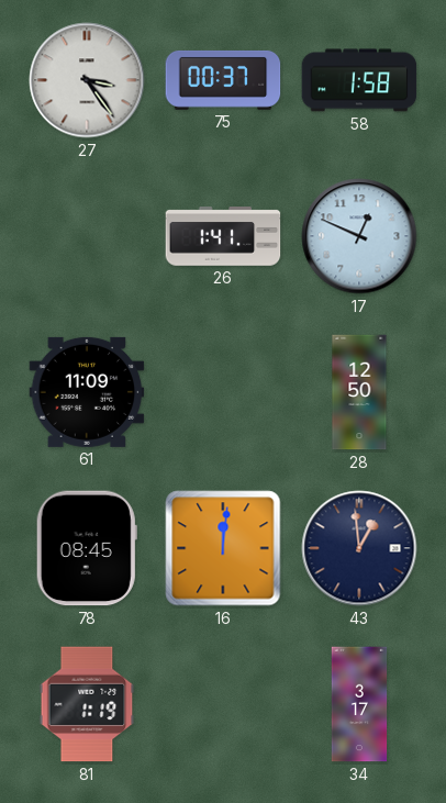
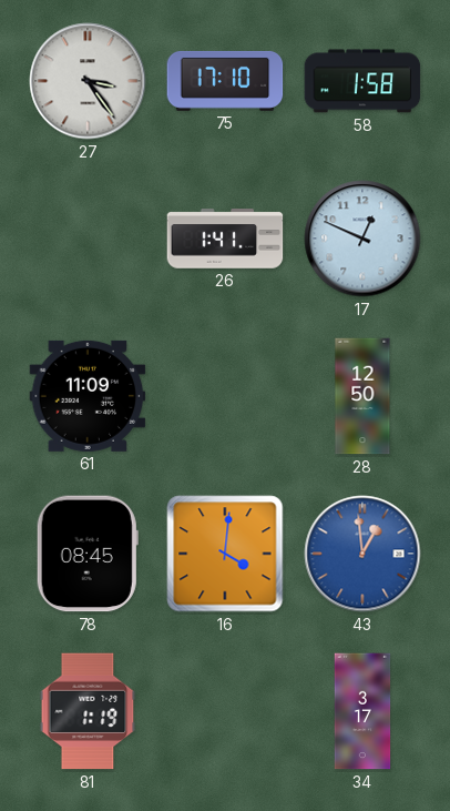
75: 00:37 -> 17:10
16: 12:01 -> 4:01
43 dial: navy -> blue
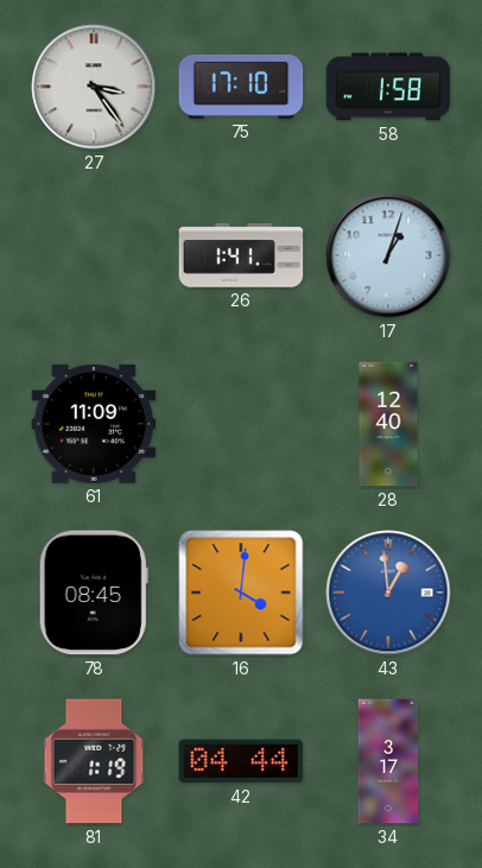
17: 12:49 -> 1:03
28: 12:50 -> 12:40
42: none -> 04:44
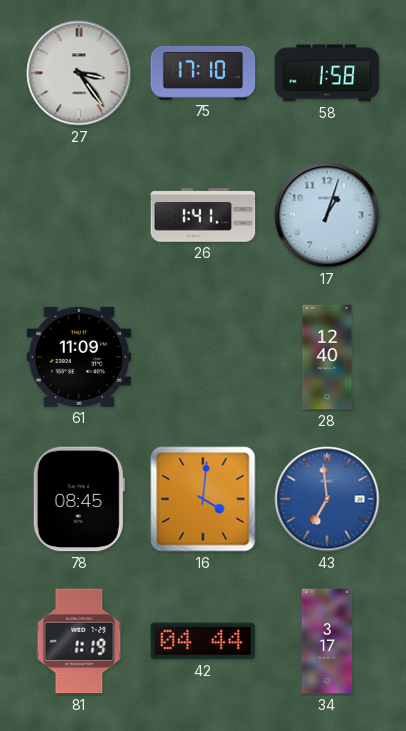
43: 12:59 -> 6:59
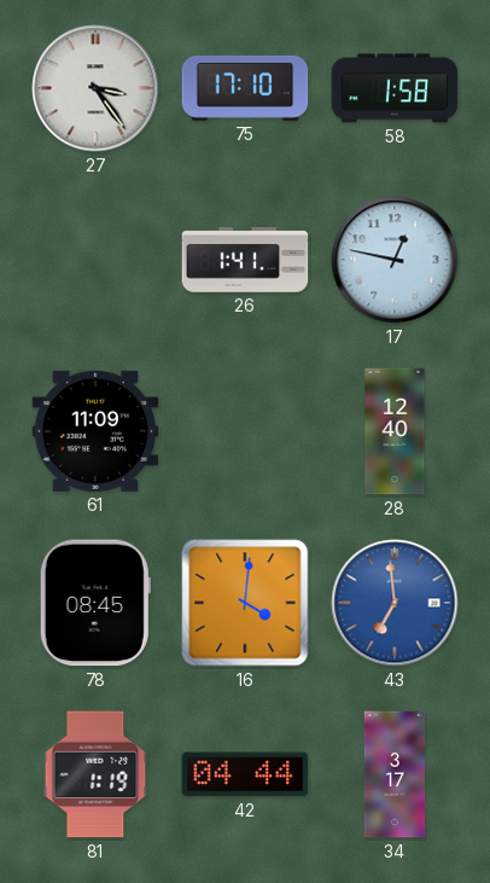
17: 1:03 -> 12:47
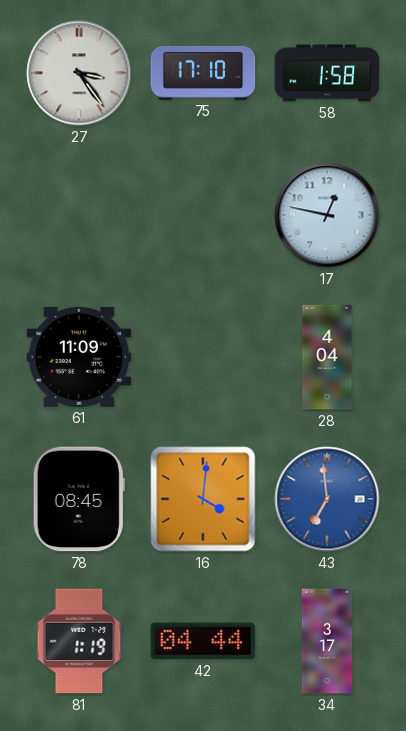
26: 1:41 -> none
28: 12:40 -> 4:04
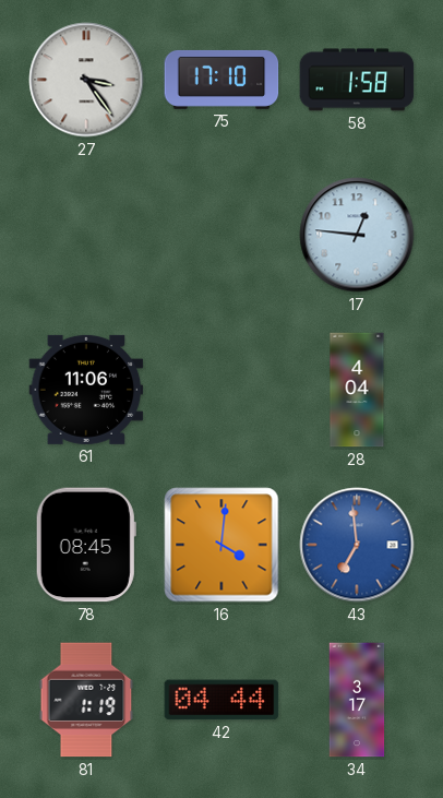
17: 12:47 -> 12:46
61: 11:09 -> 11:06
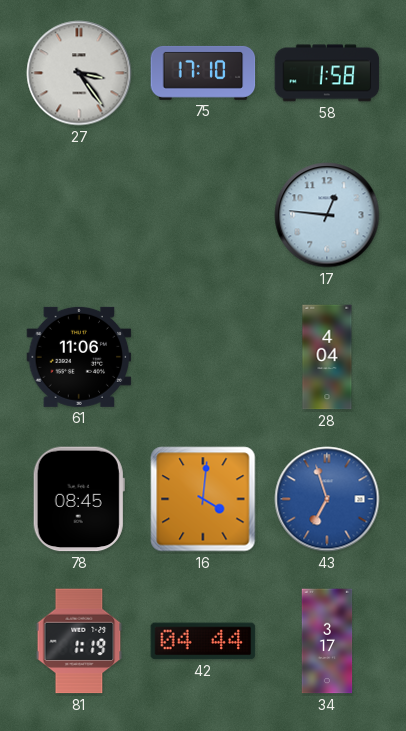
43: 6:59 -> 6:57
